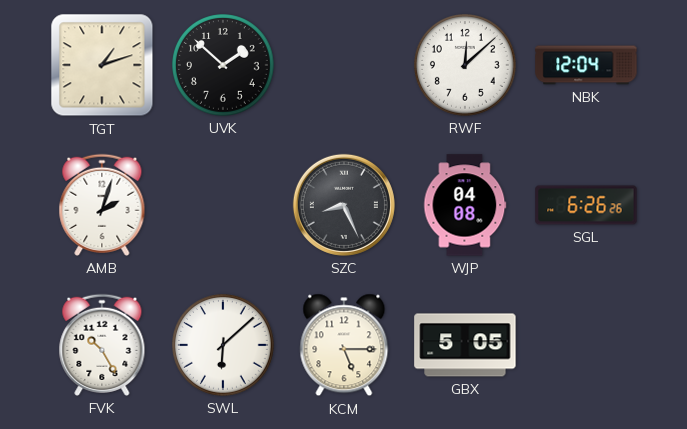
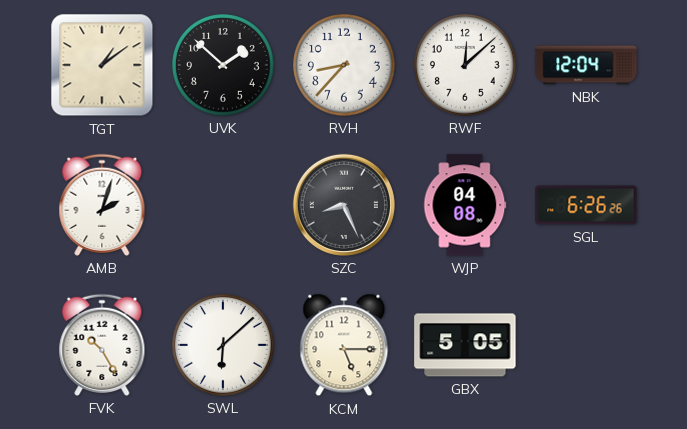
TGT: 1:12 -> 1:09
RVH: none -> 8:37
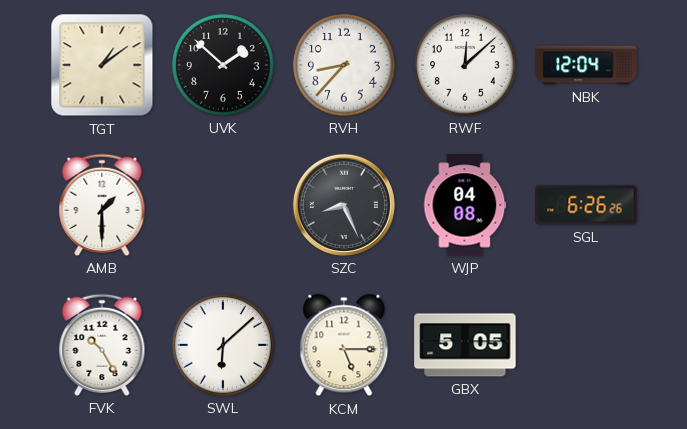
AMB: 2:03 -> 1:30
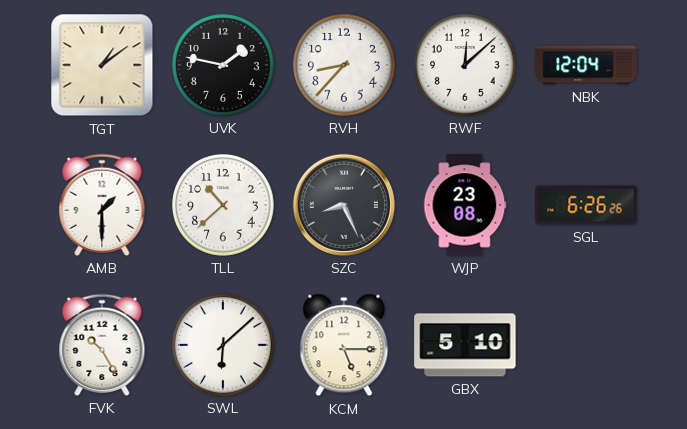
UVK: 1:52 -> 1:47
TLL: none -> 10:38
WJP: 04:08 -> 23:08
GBX: 5:05 -> 5:10
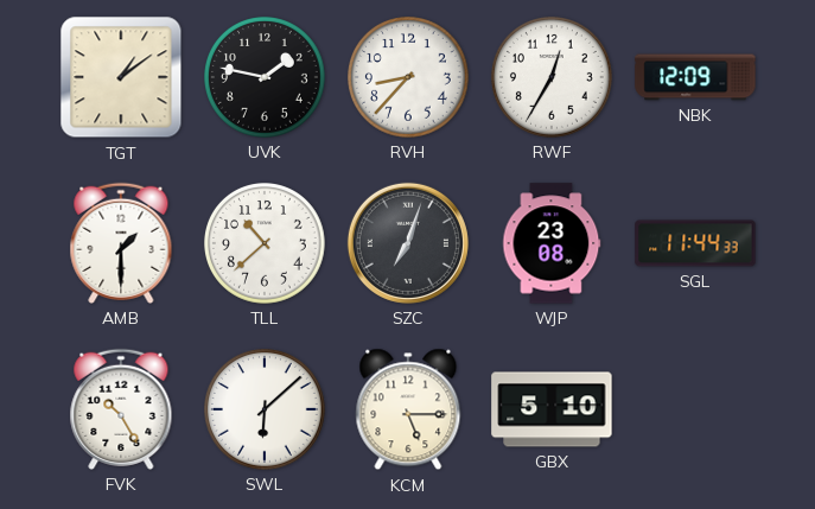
RWF: 12:08 -> 12:35
NBK: 12:04 -> 12:09
SZC: 8:26 -> 7:03
SGL: 6:26 -> 11:44
